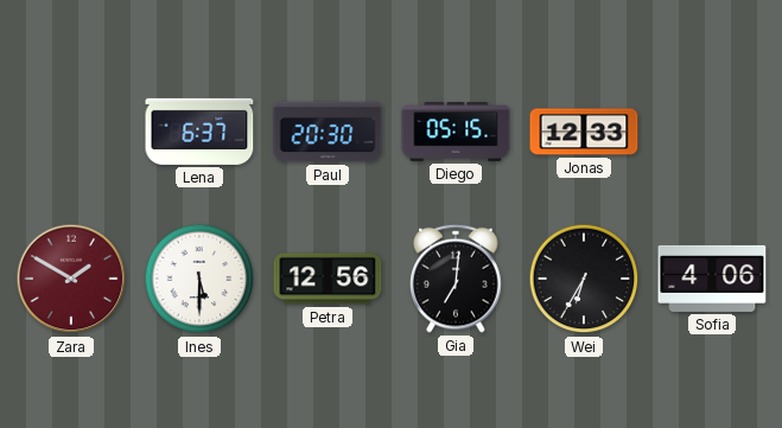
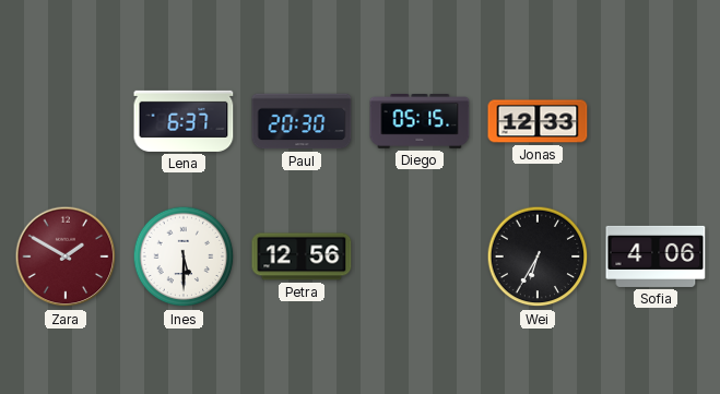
Gia: 7:01 -> none
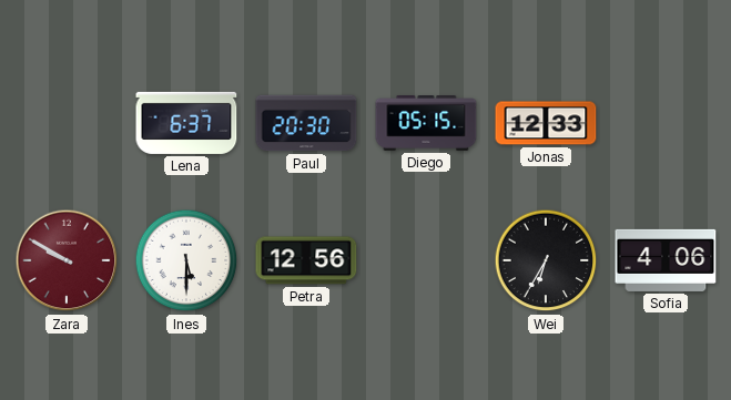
Zara: 1:50 -> 9:50
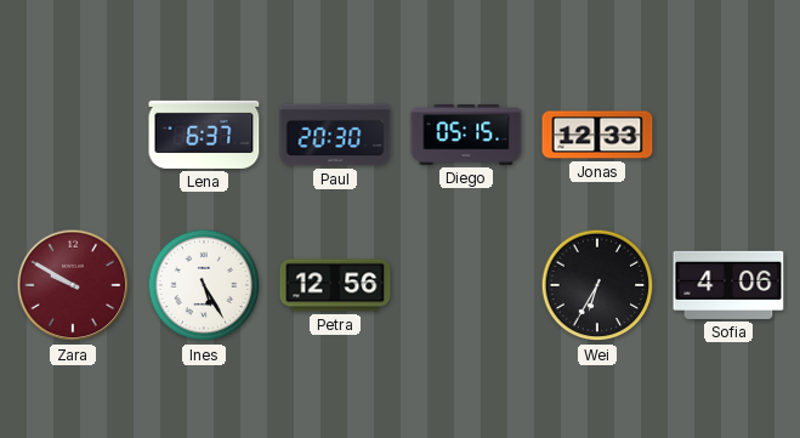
Ines: 5:30 -> 5:25
